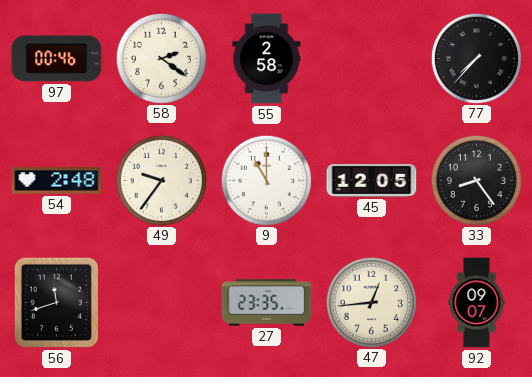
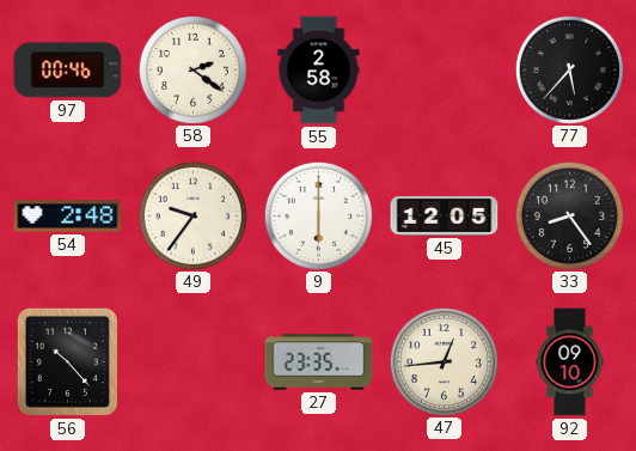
77: 7:37 -> 5:37
9: 11:00 -> 6:00
56: 11:42 -> 10:23
92: 09:07 -> 09:10
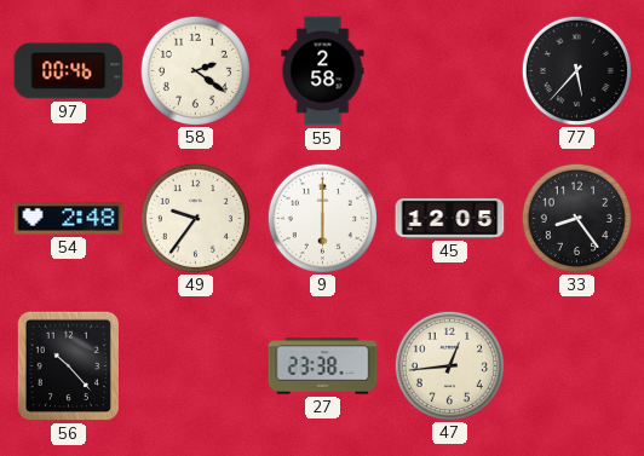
27: 23:35 -> 23:38
92: 09:10 -> none
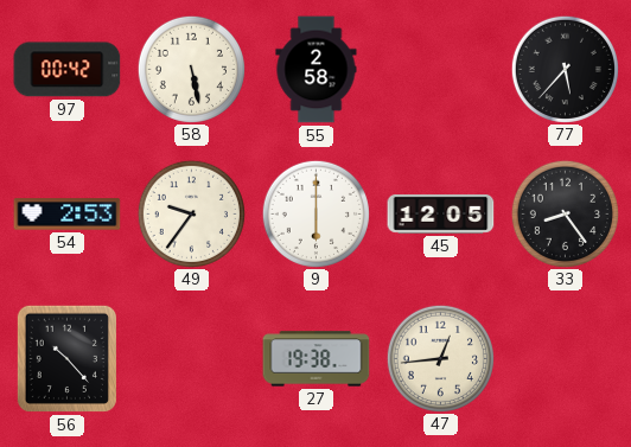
97: 00:46 -> 00:42
58: 2:21 -> 5:28
54: 2:48 -> 2:53
27: 23:38 -> 19:38
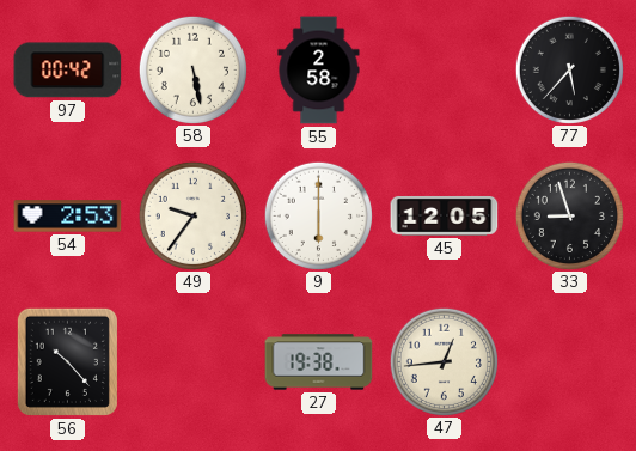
33: 8:24 -> 8:57
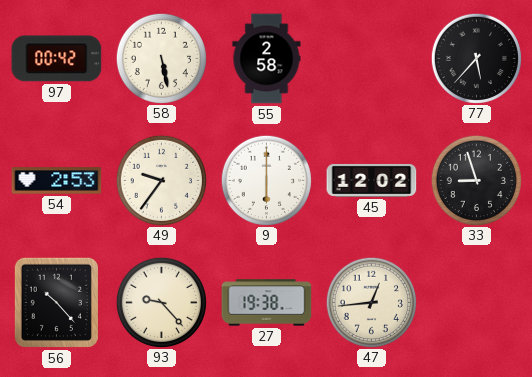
45: 12:05 -> 12:02
93: none -> 9:23
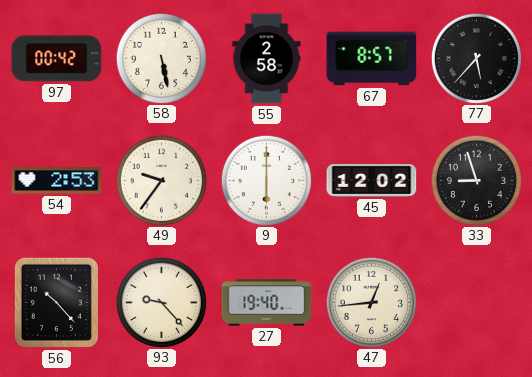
67: none -> 8:57
27: 19:38 -> 19:40
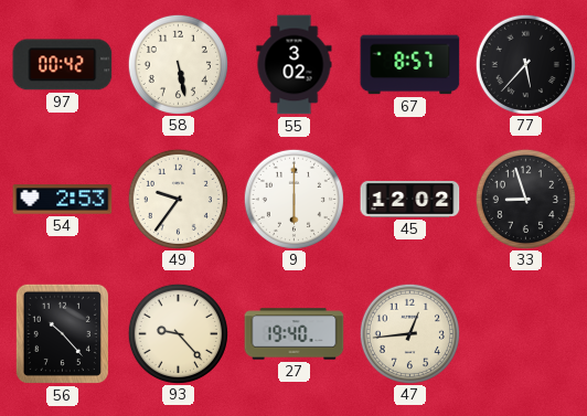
55: 2:58 -> 3:02
